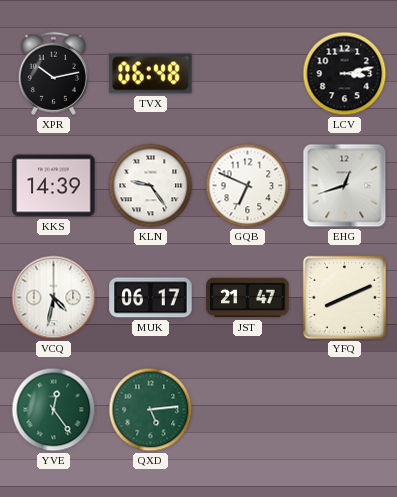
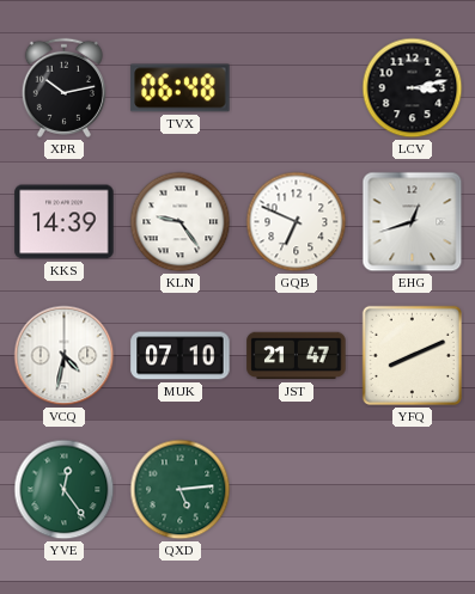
MUK: 06:17 -> 07:10
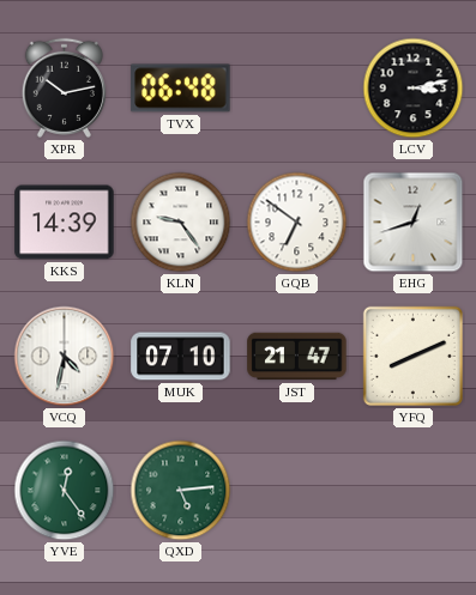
GQB: 6:49 -> 6:51
